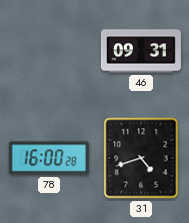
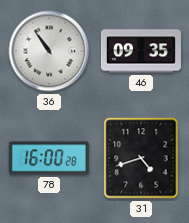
36: none -> 10:54
46: 09:31 -> 09:35
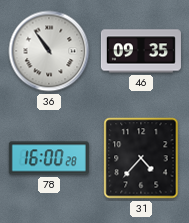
31: 4:42 -> 4:37
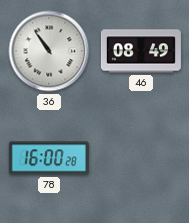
46: 09:35 -> 08:49
31: 4:37 -> none
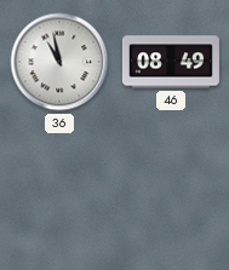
36: 10:54 -> 10:58
78: 16:00 -> none
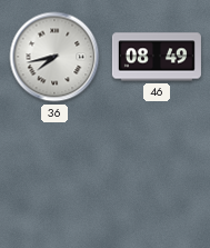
36: 10:58 -> 7:43
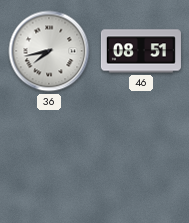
46: 08:49 -> 08:51
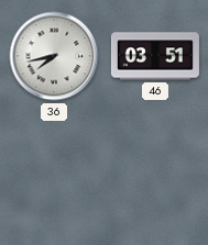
46: 08:51 -> 03:51
